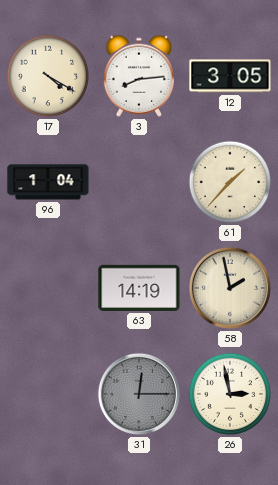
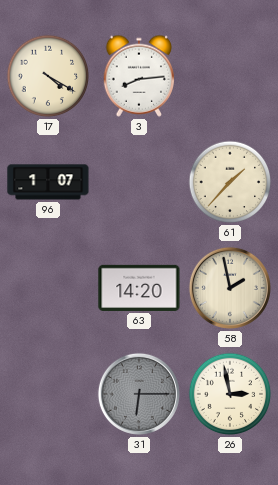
12: 3:05 -> none
96: 1:04 -> 1:07
63: 14:19 -> 14:20
31: 12:15 -> 6:15
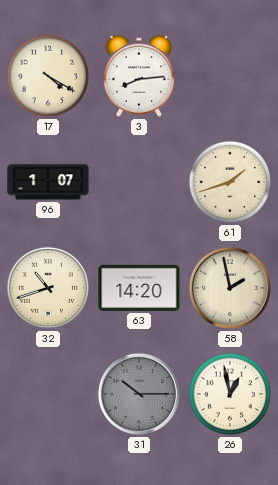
61: 1:37 -> 1:42
32: none -> 10:42
31: 6:15 -> 10:15
26: 2:58 -> 12:58
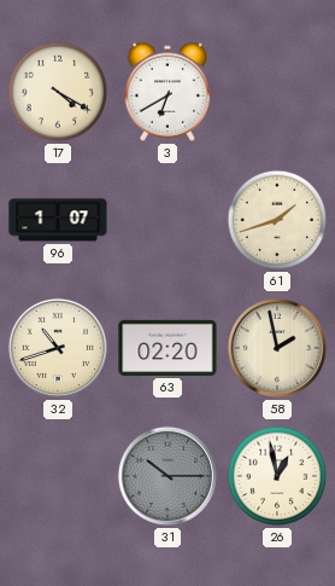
3: 8:14 -> 6:40
63: 14:20 -> 02:20
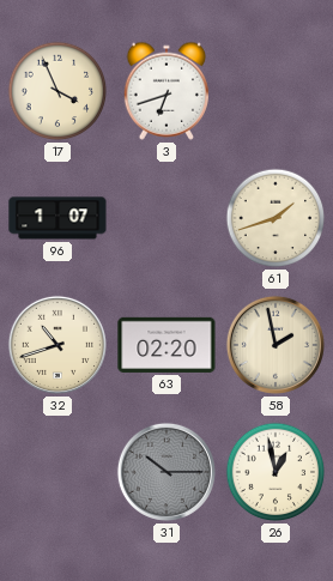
17: 4:20 -> 3:56
3: 6:40 -> 6:42
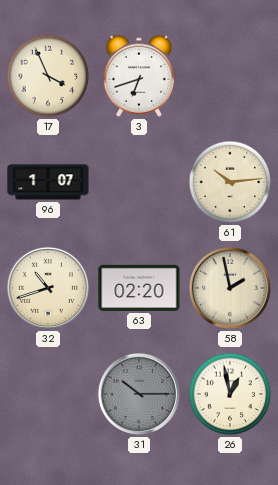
61: 1:42 -> 10:14
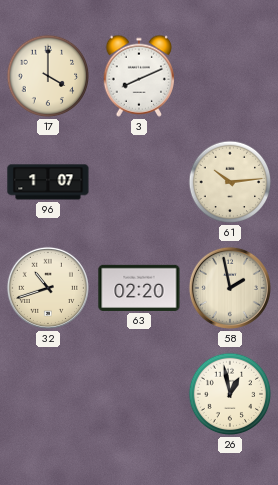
17: 3:56 -> 4:00
3: 6:42 -> 8:11
31: 10:15 -> none
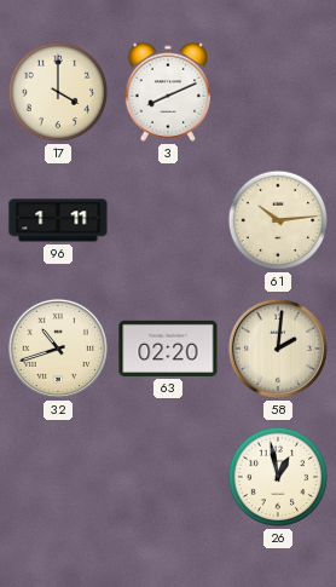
96: 1:07 -> 1:11
58: 1:58 -> 2:01
